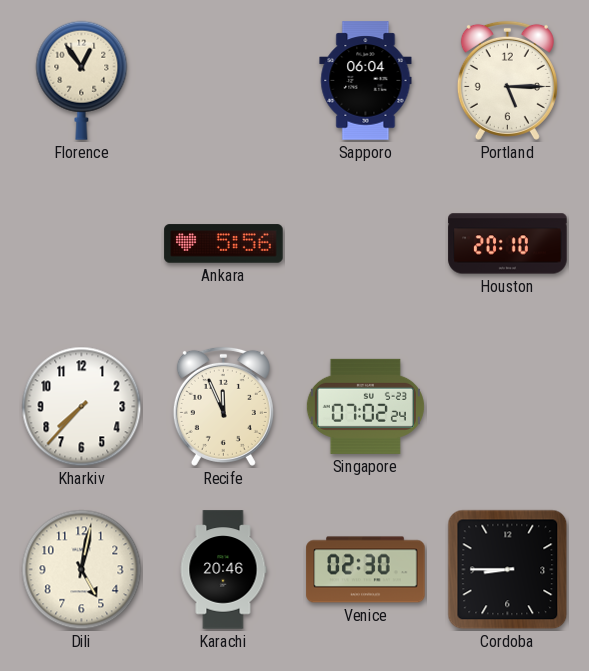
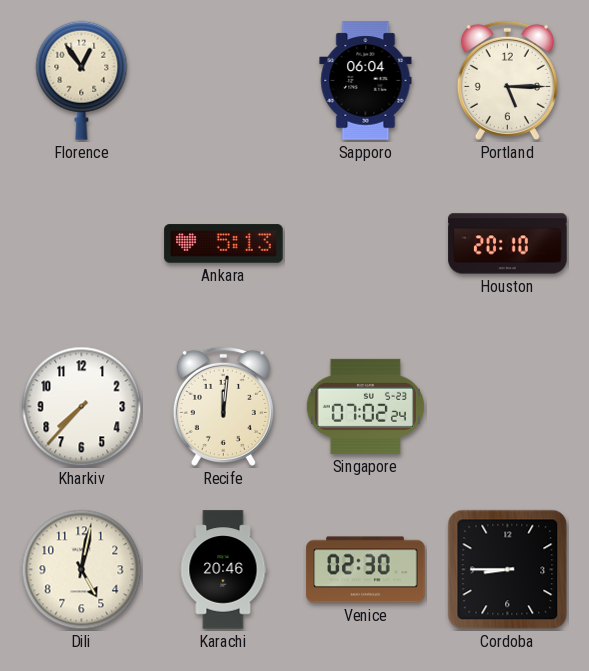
Ankara: 5:56 -> 5:13
Recife: 11:56 -> 12:01
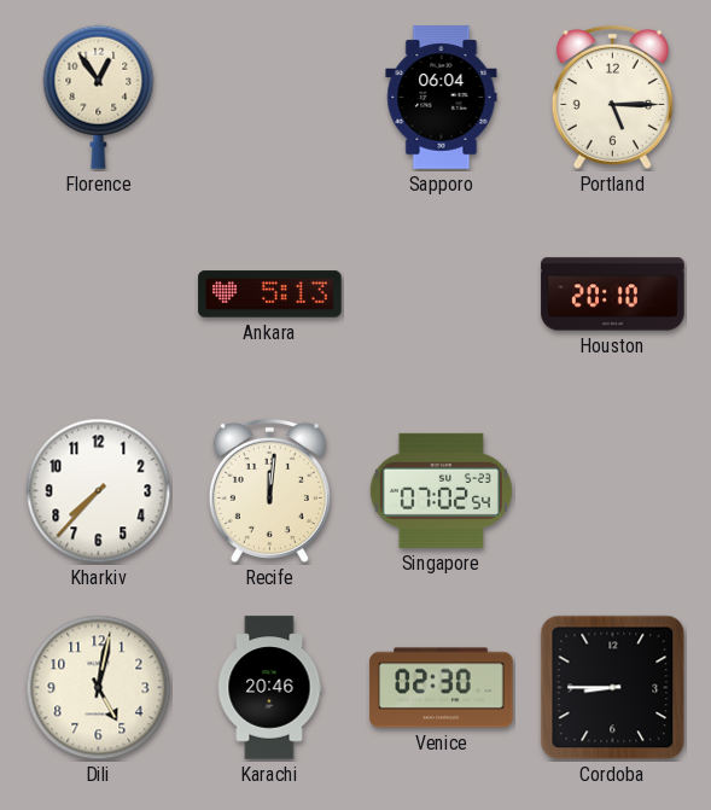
Singapore: 07:02:24 -> 07:02:54
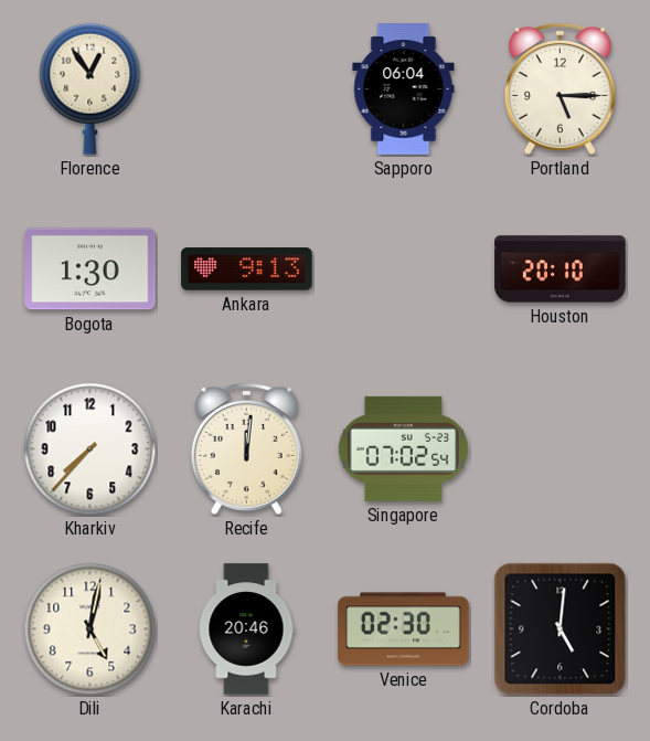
Bogota: none -> 1:30
Ankara: 5:13 -> 9:13
Cordoba: 8:45 -> 5:01
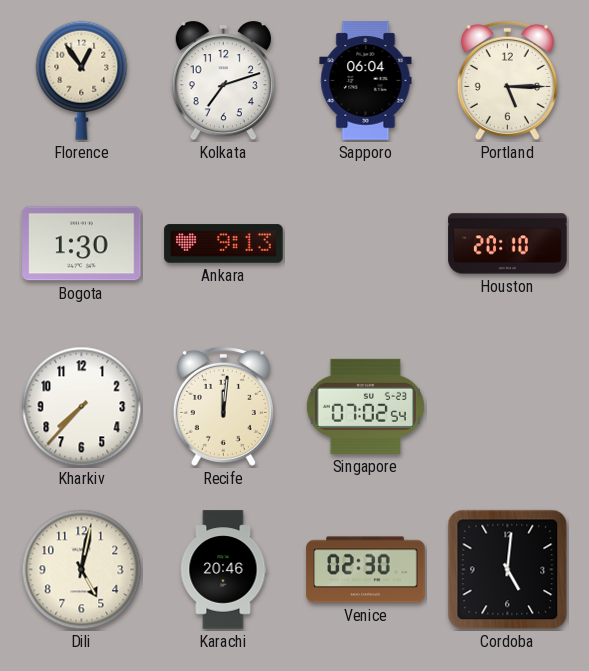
Kolkata: none -> 7:12
